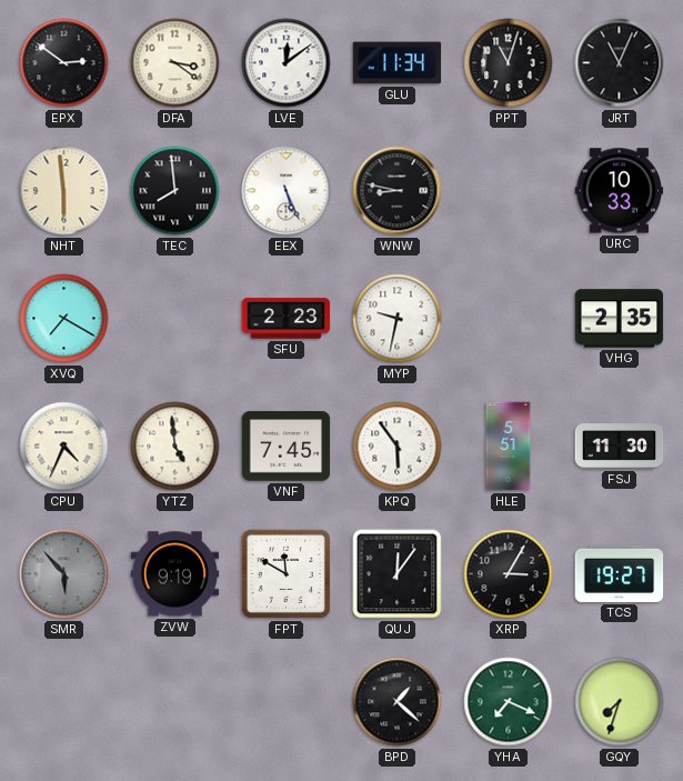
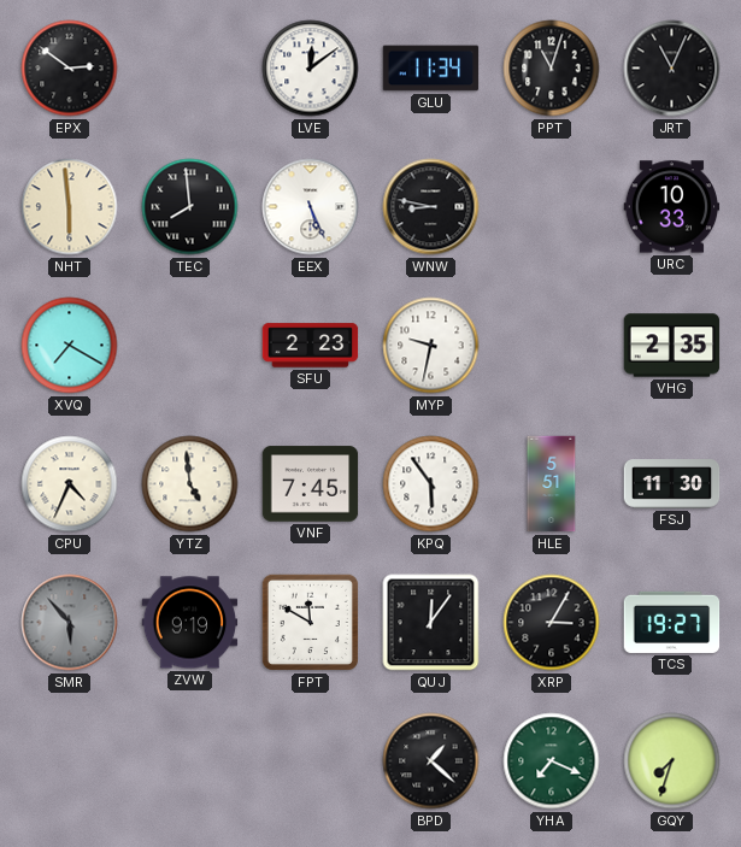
DFA: 3:21 -> none
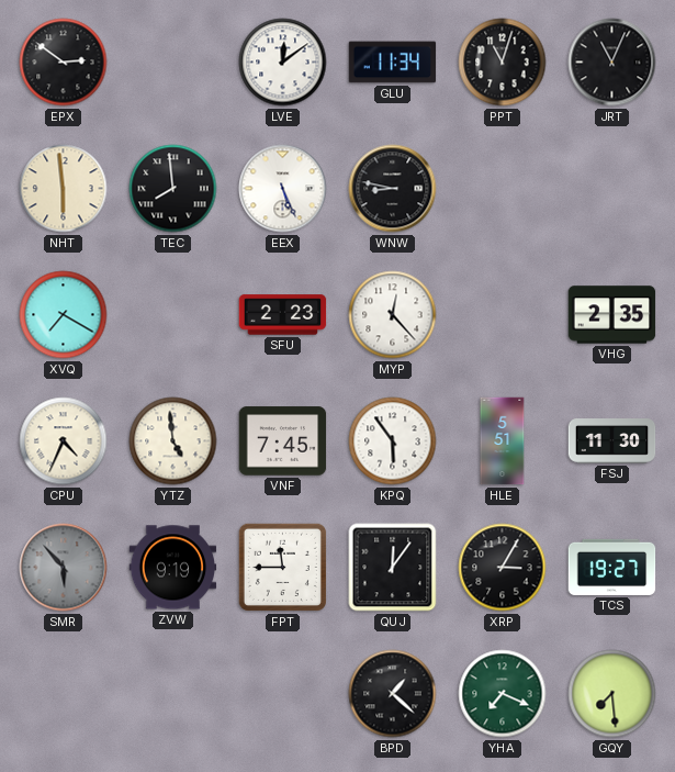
URC: 10:33 -> none
MYP: 9:32 -> 12:23
FPT: 11:50 -> 11:45
GQY: 7:33 -> 7:29
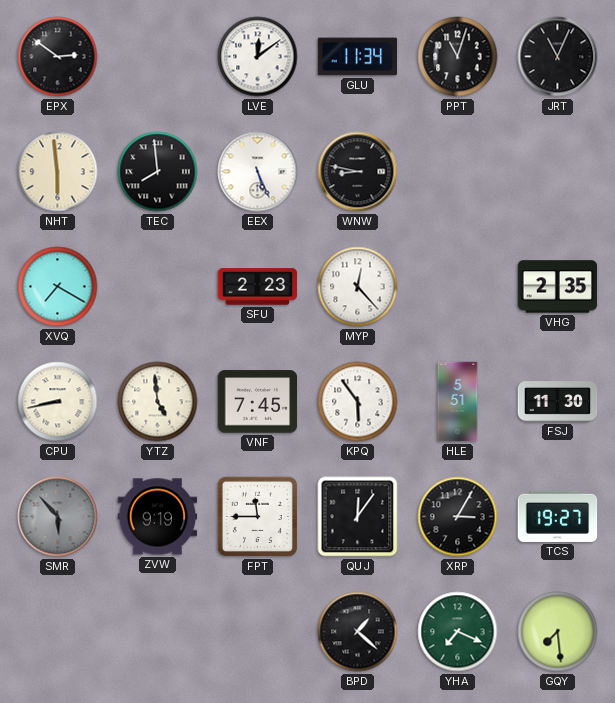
CPU: 4:34 -> 8:43
